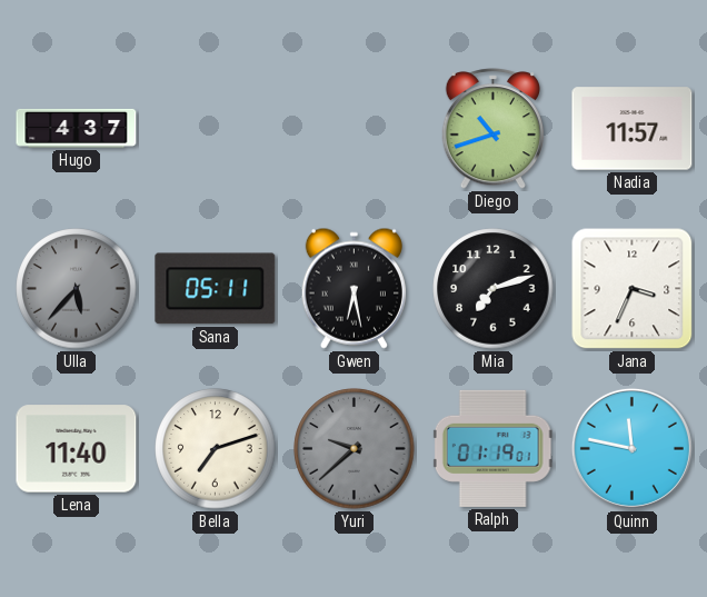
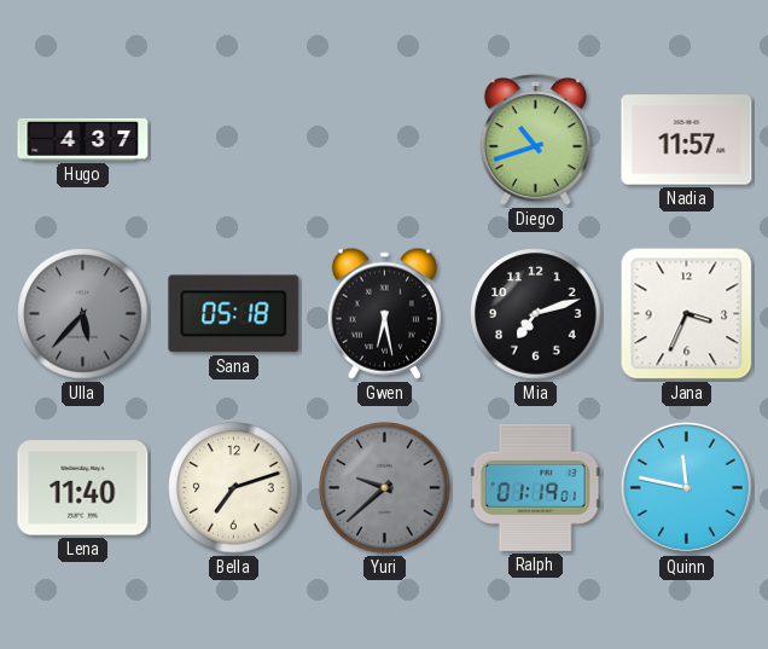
Sana: 05:11 -> 05:18
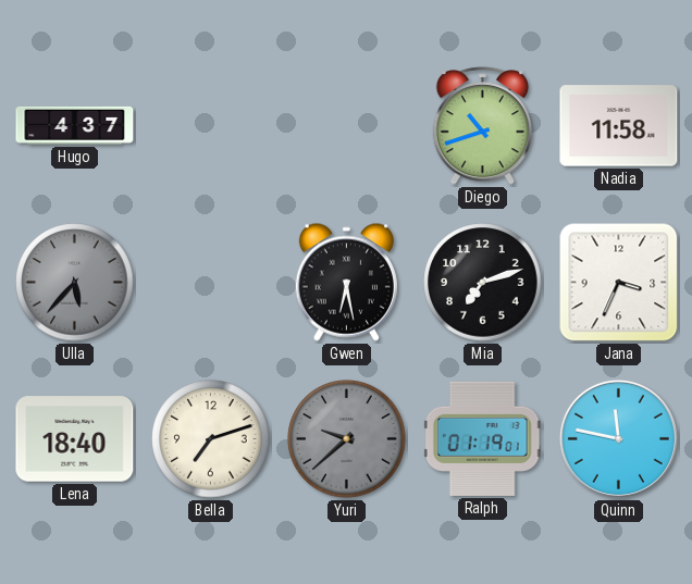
Nadia: 11:57 -> 11:58
Sana: 05:18 -> none
Lena: 11:40 -> 18:40
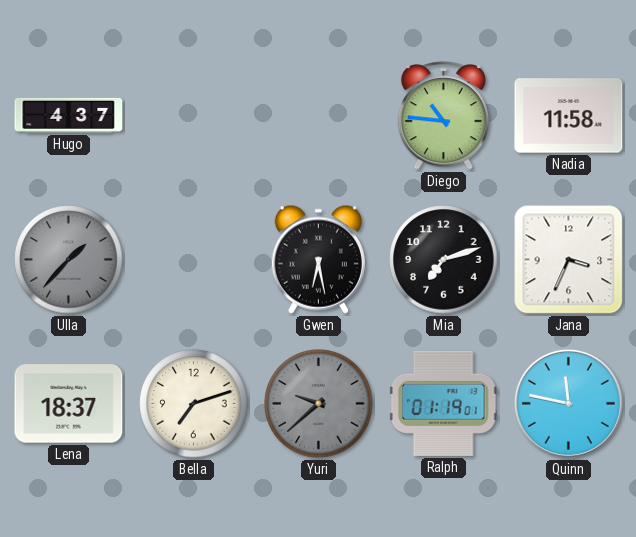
Diego: 10:42 -> 10:46
Ulla: 5:37 -> 1:37
Lena: 18:40 -> 18:37
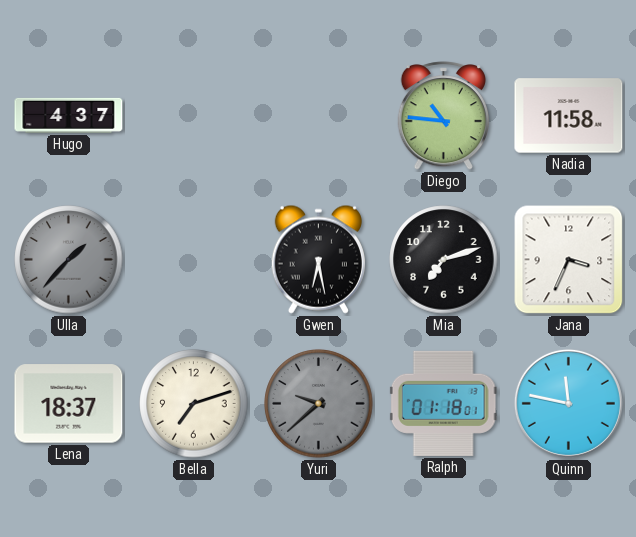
Ralph: 01:19 -> 01:18
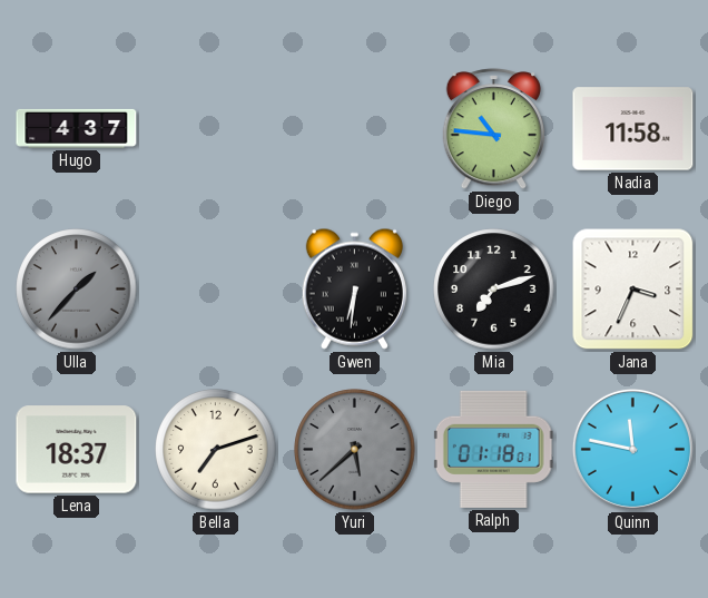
Gwen: 6:28 -> 6:31
Yuri: 9:38 -> 5:38
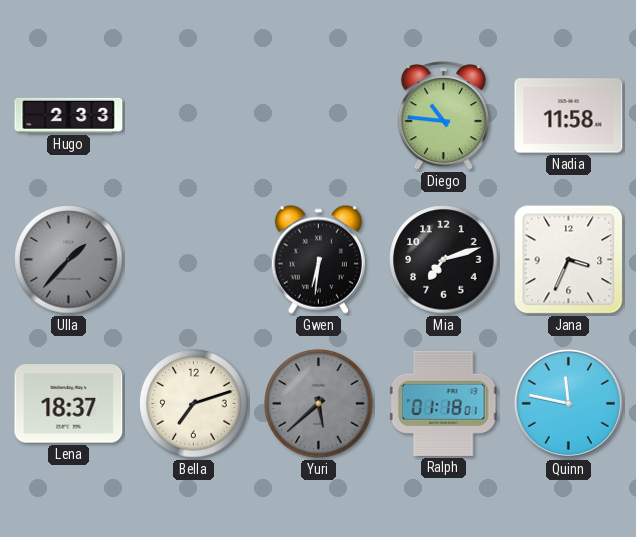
Hugo: 4:37 -> 2:33
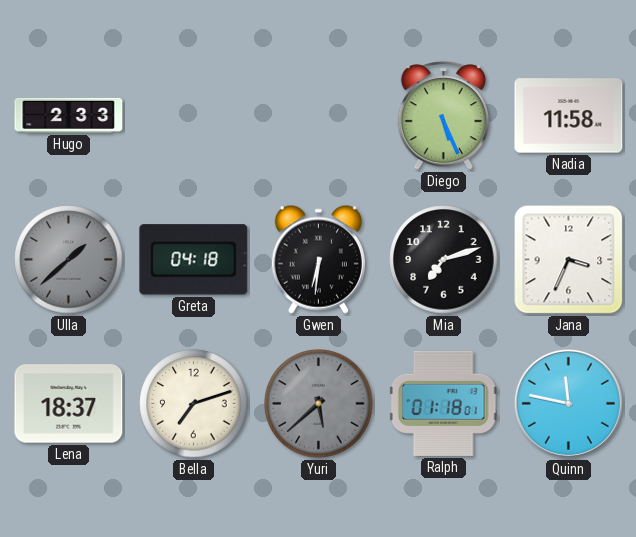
Diego: 10:46 -> 5:26
Ulla: 1:37 -> 1:38
Greta: none -> 04:18
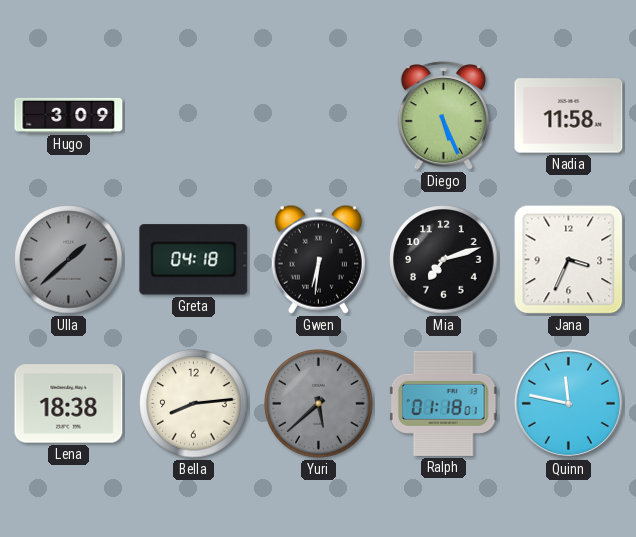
Hugo: 2:33 -> 3:09
Lena: 18:37 -> 18:38
Bella: 7:12 -> 8:14
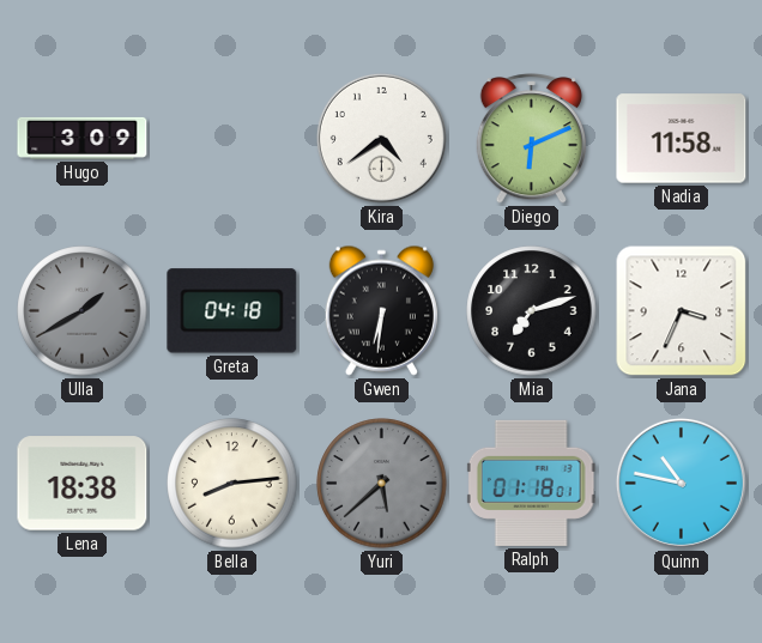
Kira: none -> 4:39
Diego: 5:26 -> 6:11
Ulla: 1:38 -> 1:40
Quinn: 11:47 -> 10:47
